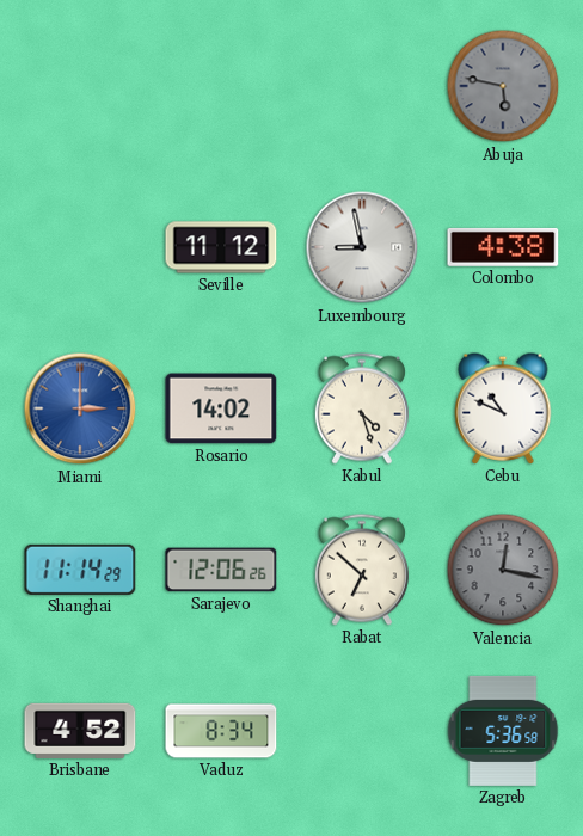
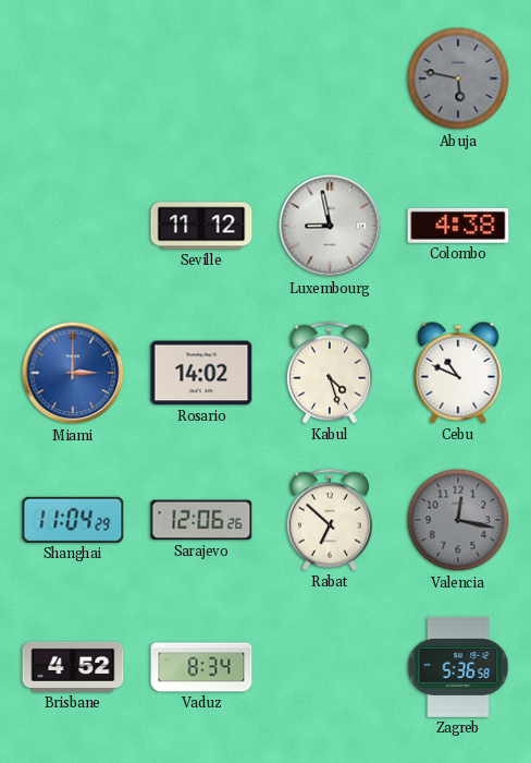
Shanghai: 11:14 -> 11:04
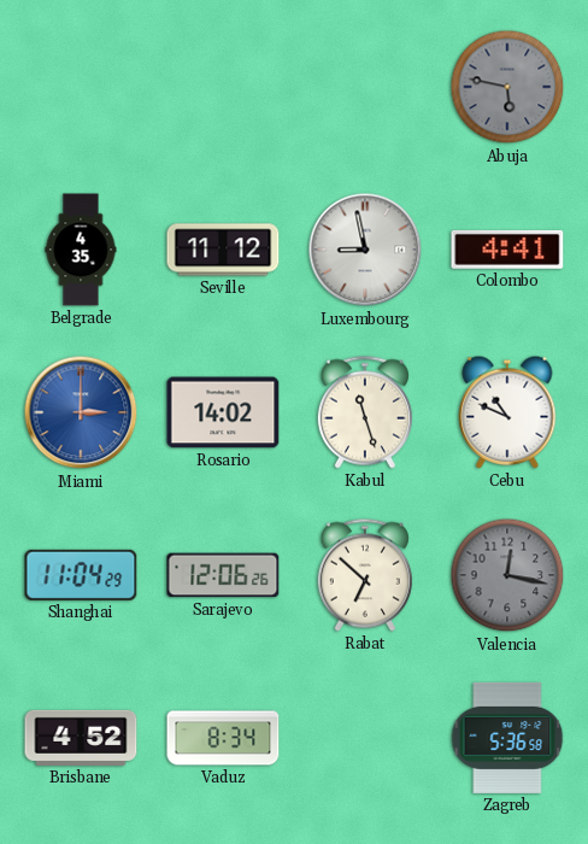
Belgrade: none -> 4:35
Colombo: 4:38 -> 4:41
Kabul: 4:27 -> 11:27
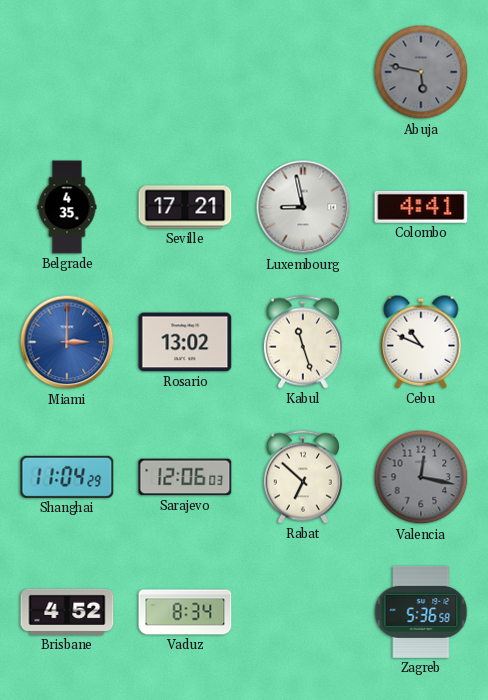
Seville: 11:12 -> 17:21
Rosario: 14:02 -> 13:02
Sarajevo: 12:06:26 -> 12:06:03
